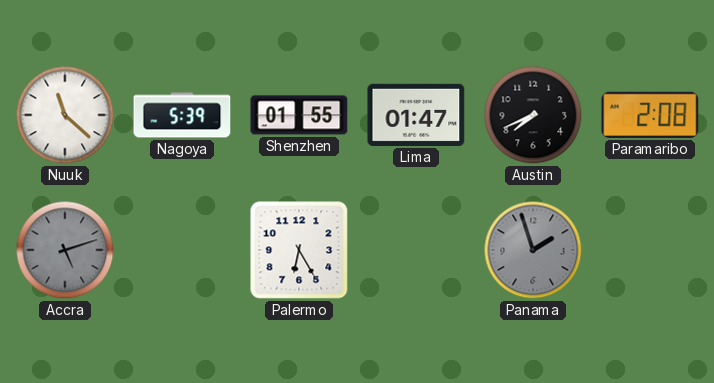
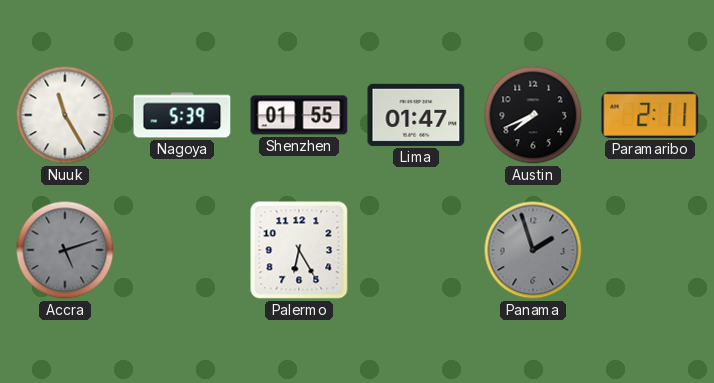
Nuuk: 11:22 -> 11:25
Paramaribo: 2:08 -> 2:11
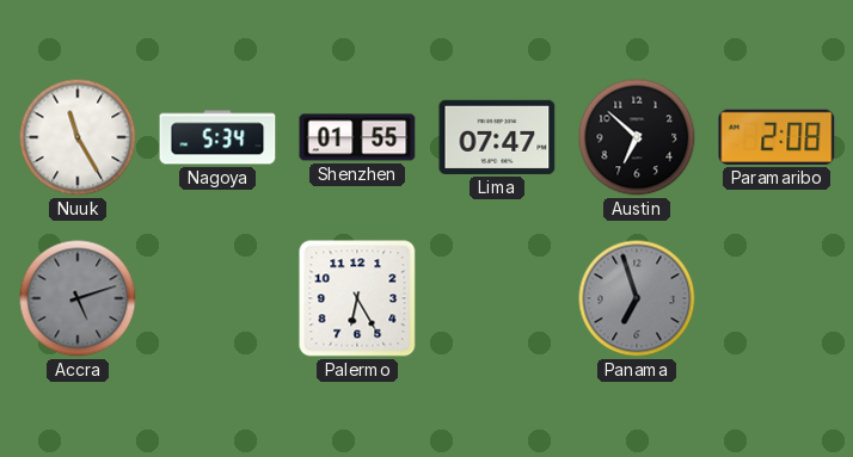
Nagoya: 5:39 -> 5:34
Lima: 01:47 -> 07:47
Austin: 7:41 -> 6:52
Paramaribo: 2:11 -> 2:08
Panama: 1:57 -> 6:57
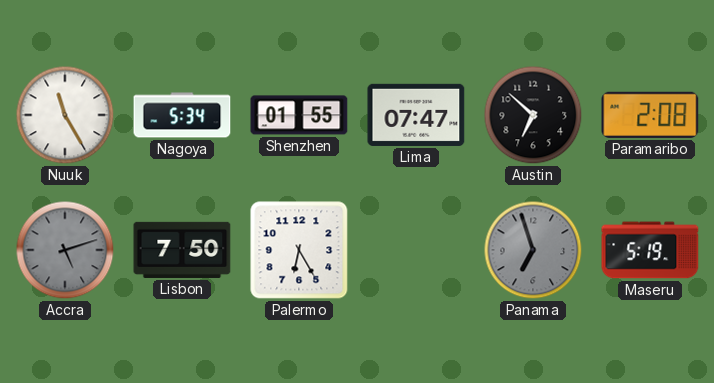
Lisbon: none -> 7:50
Maseru: none -> 5:19
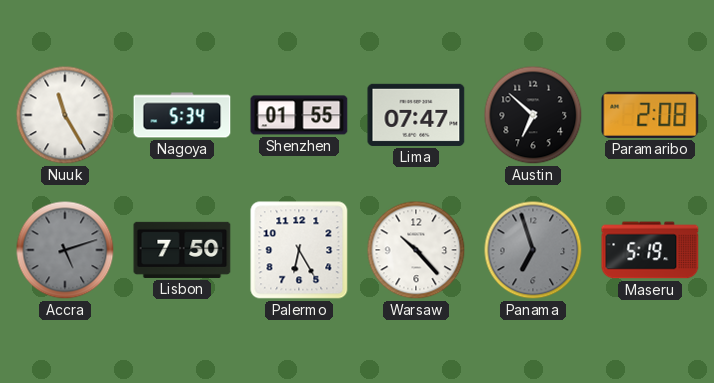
Warsaw: none -> 10:23
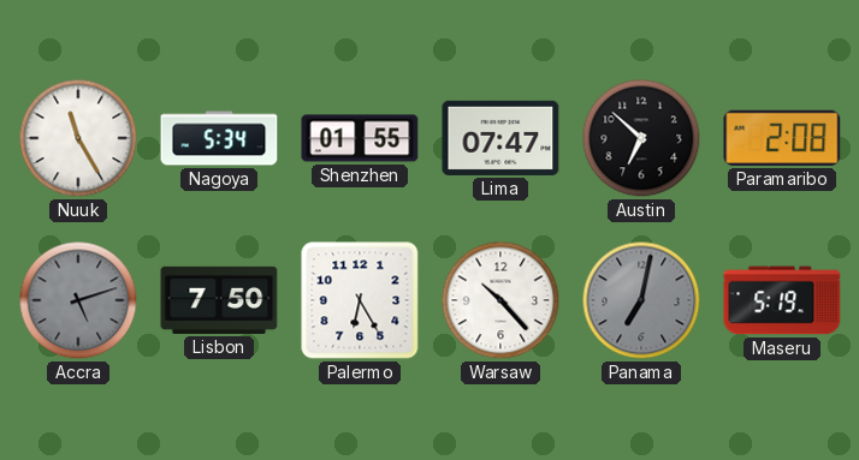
Panama: 6:57 -> 7:02
